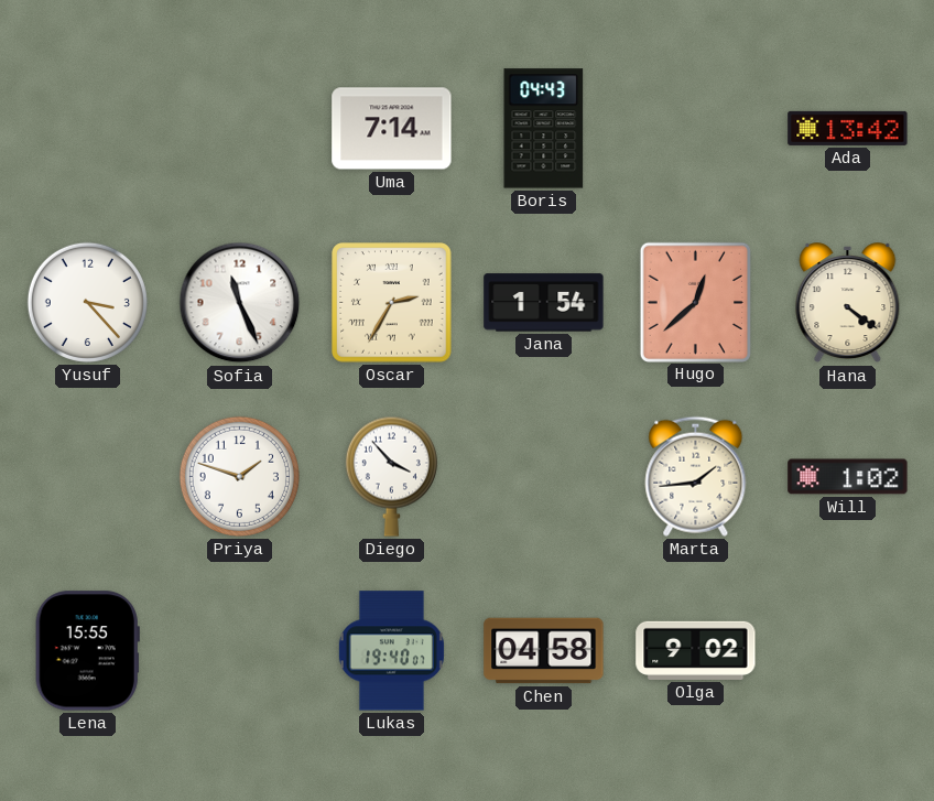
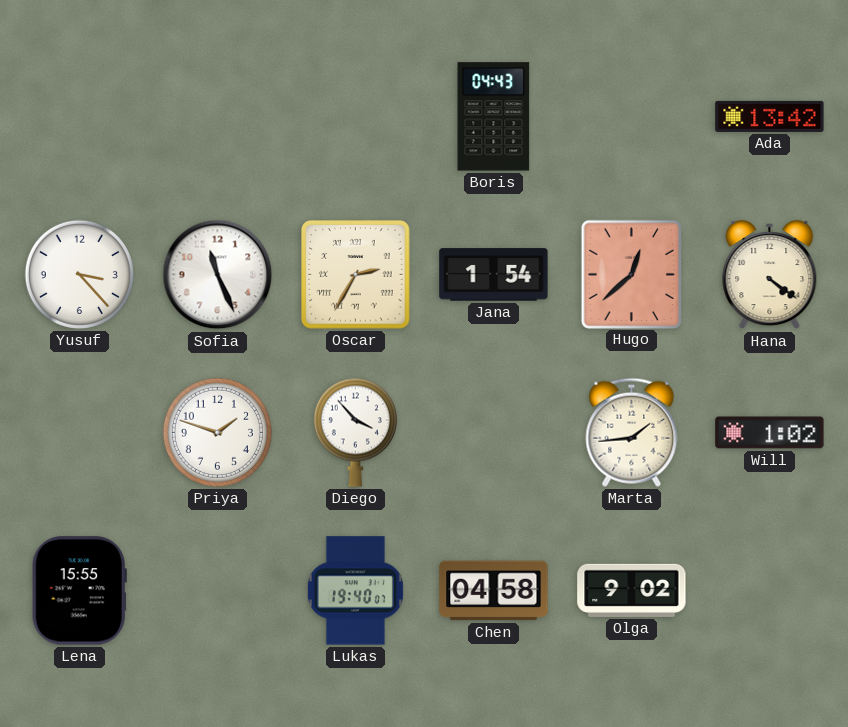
Uma: 7:14 -> none
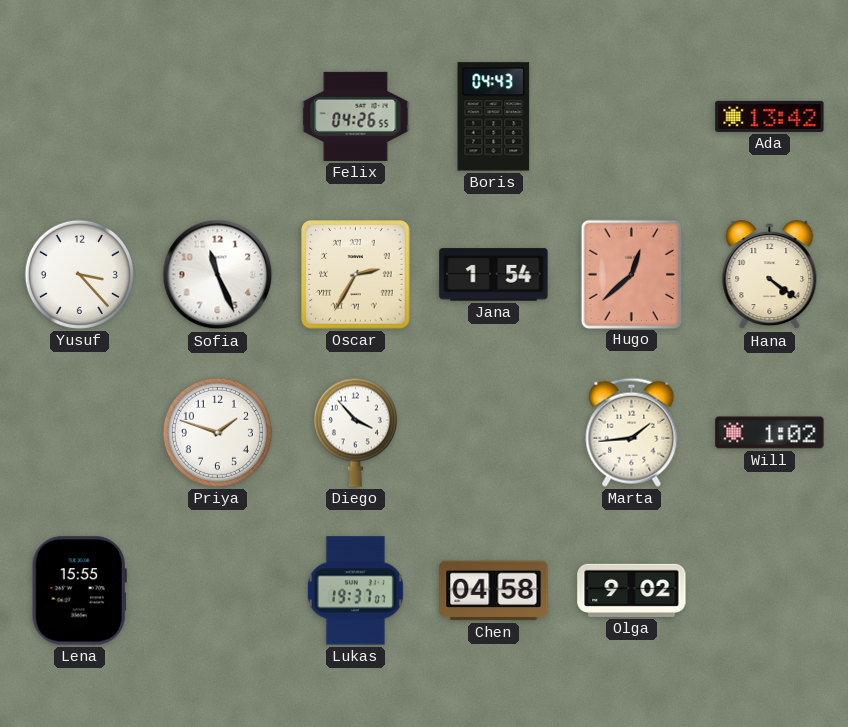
Felix: none -> 04:26
Lukas: 19:40 -> 19:37
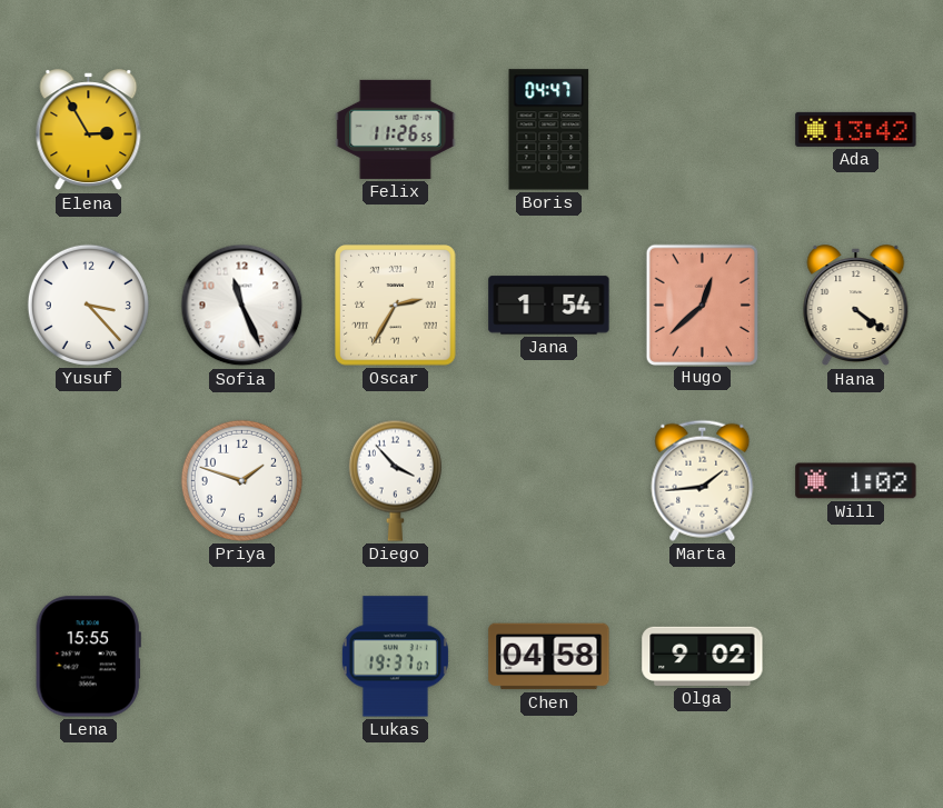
Elena: none -> 2:55
Felix: 04:26 -> 11:26
Boris: 04:43 -> 04:47
